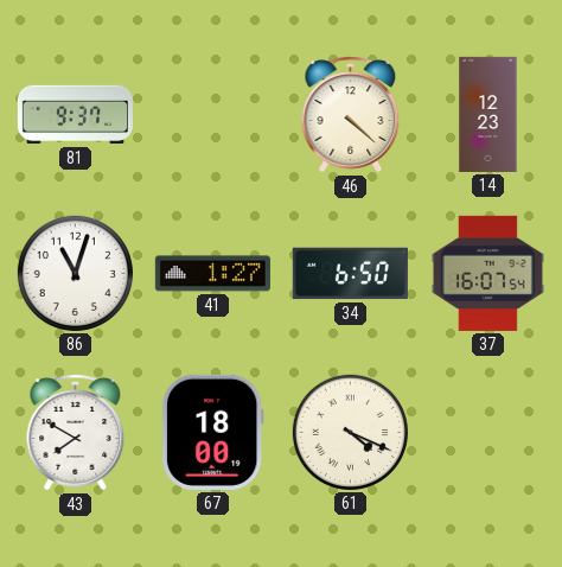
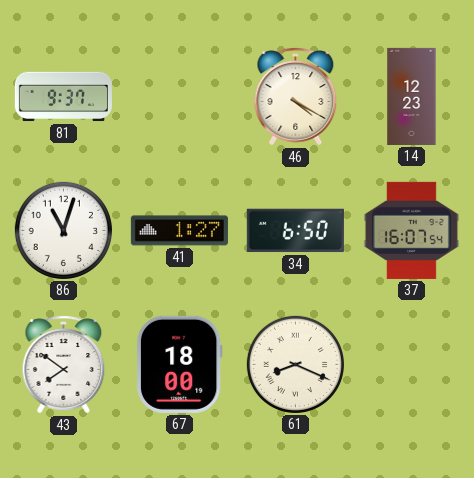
46: 4:22 -> 4:20
43: 7:50 -> 7:51
61: 4:19 -> 8:19
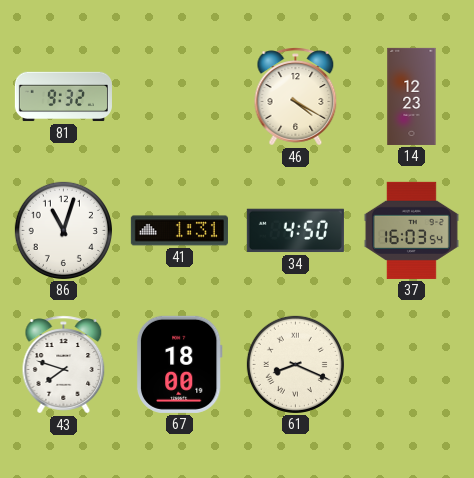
81: 9:37 -> 9:32
41: 1:27 -> 1:31
34: 6:50 -> 4:50
37: 16:07 -> 16:03
43: 7:51 -> 7:48
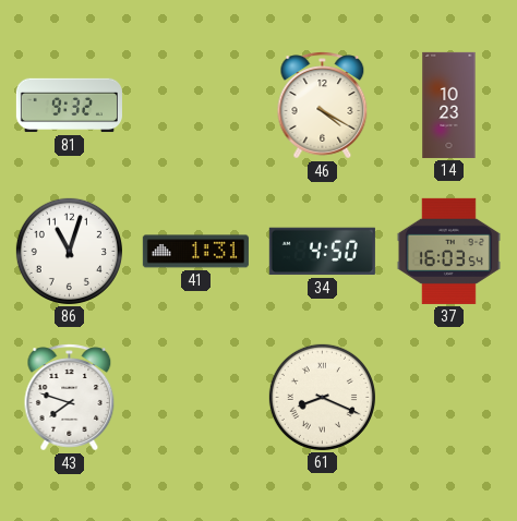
14: 12:23 -> 10:23
67: 18:00 -> none
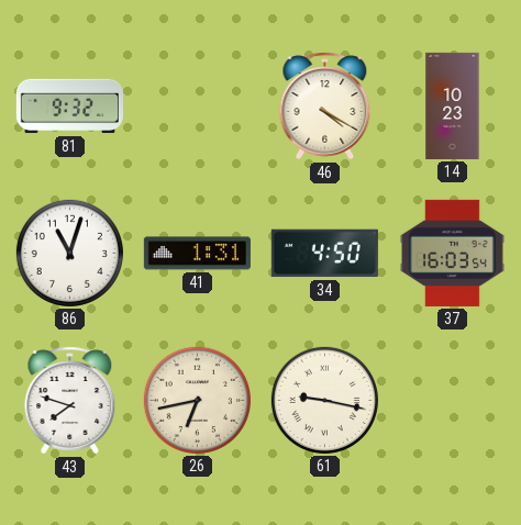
26: none -> 6:43
61: 8:19 -> 9:17
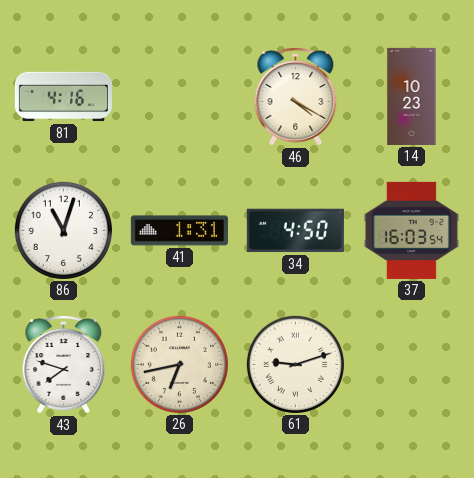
81: 9:32 -> 4:16
61: 9:17 -> 9:12
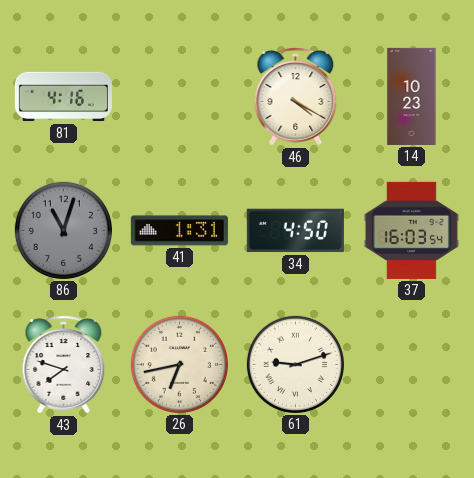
86 dial: white -> grey
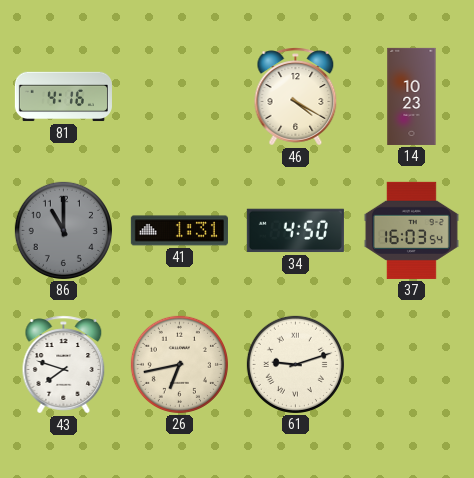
86: 11:03 -> 11:00
